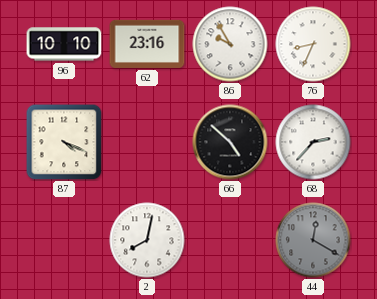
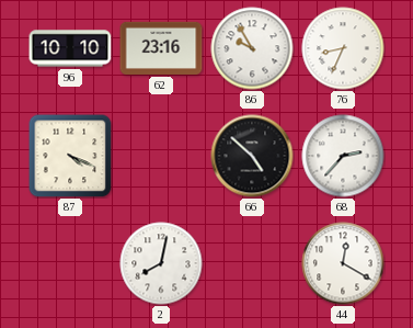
44 dial: grey -> white
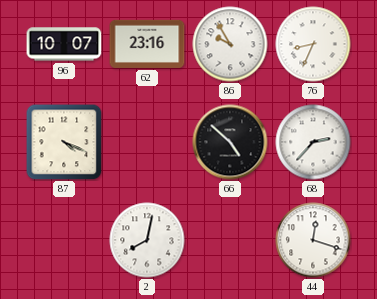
96: 10:10 -> 10:07
44: 12:20 -> 12:18
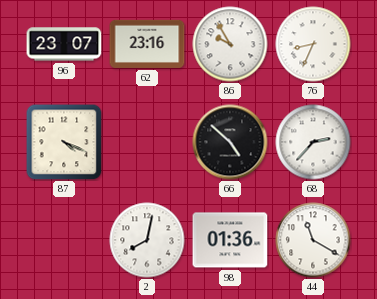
96: 10:07 -> 23:07
98: none -> 01:36
44: 12:18 -> 11:20
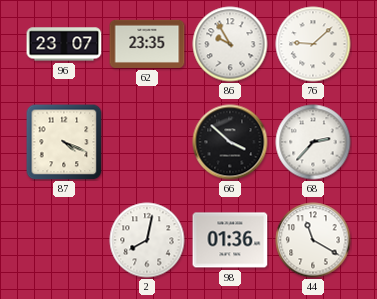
62: 23:16 -> 23:35
76: 8:34 -> 9:08
66: 4:52 -> 3:52
